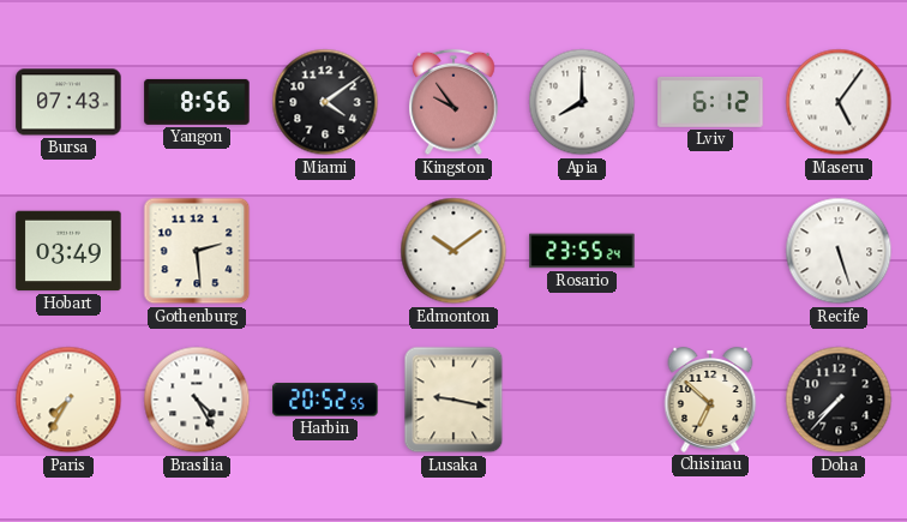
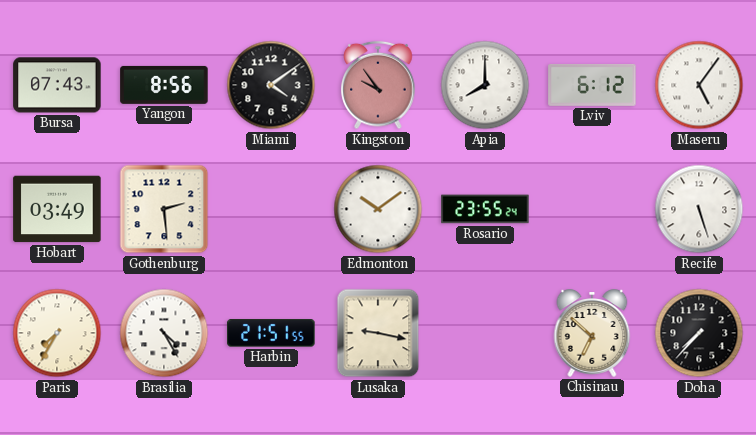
Harbin: 20:52 -> 21:51
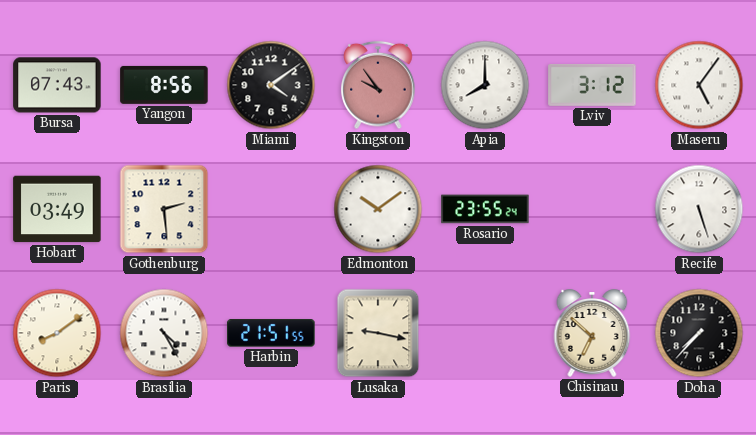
Lviv: 6:12 -> 3:12
Paris: 7:35 -> 8:09
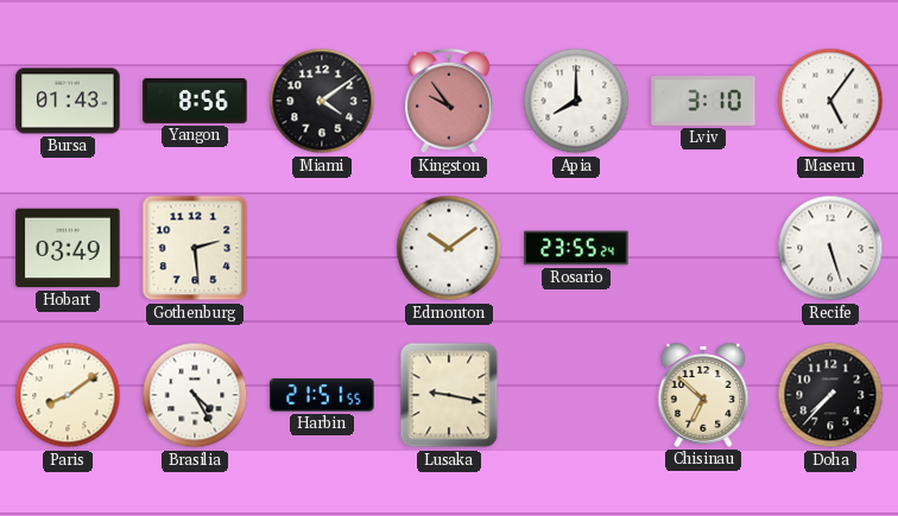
Bursa: 07:43 -> 01:43
Lviv: 3:12 -> 3:10
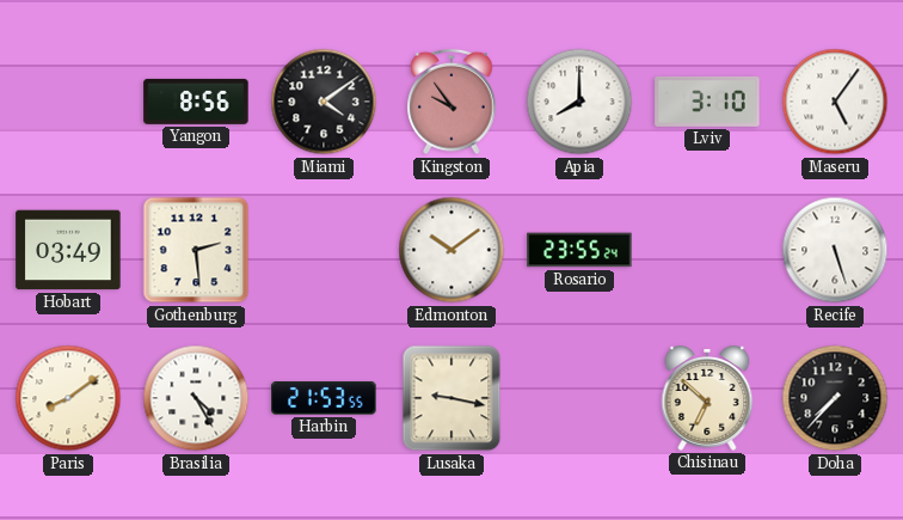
Bursa: 01:43 -> none
Harbin: 21:51 -> 21:53
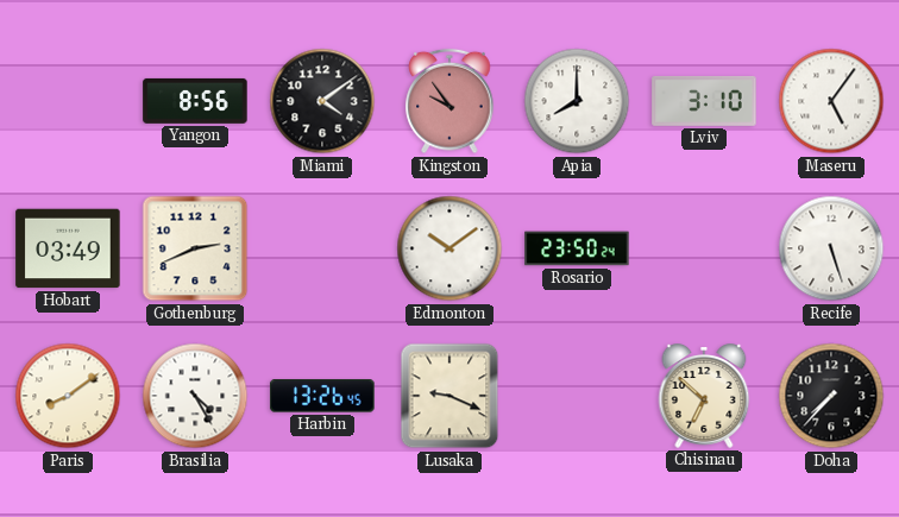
Gothenburg: 2:29 -> 2:41
Rosario: 23:55 -> 23:50
Harbin: 21:53 -> 13:26
Lusaka: 9:17 -> 9:19
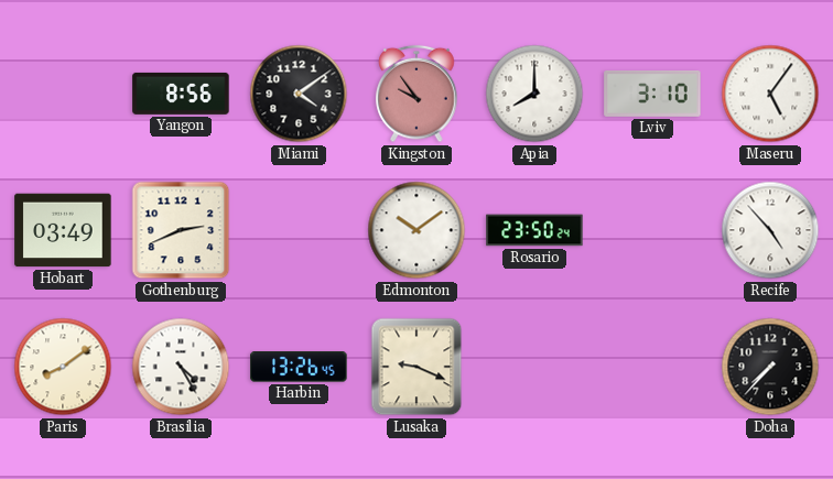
Recife: 5:27 -> 4:53
Chisinau: 6:52 -> none
